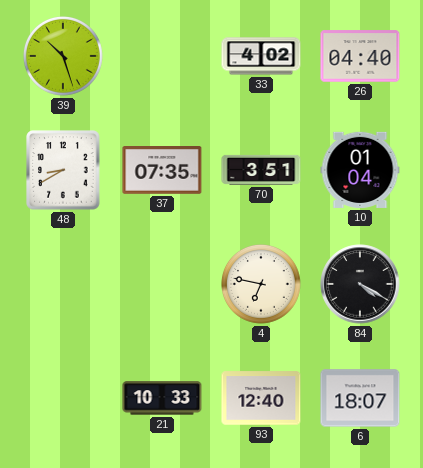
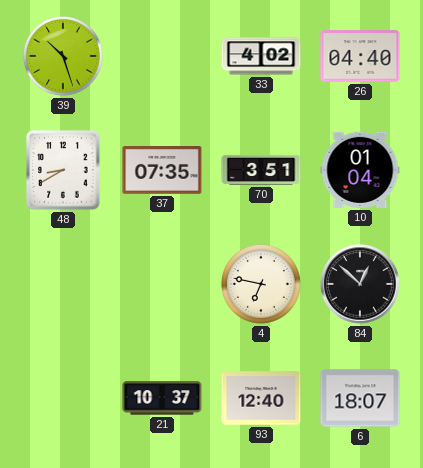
84: 4:20 -> 12:52
21: 10:33 -> 10:37
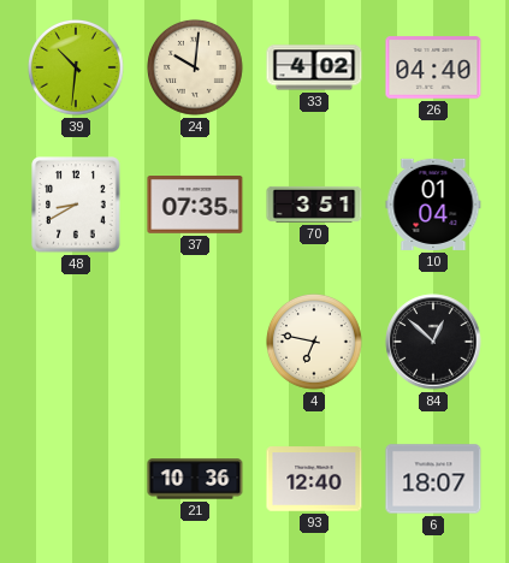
39: 10:27 -> 10:31
24: none -> 10:01
21: 10:37 -> 10:36
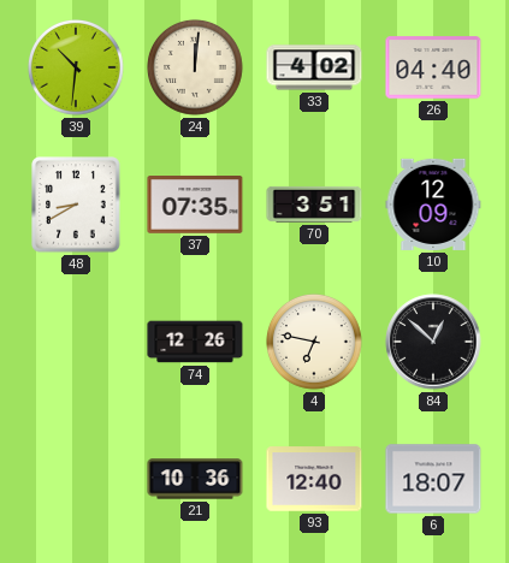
24: 10:01 -> 12:01
10: 01:04 -> 12:09
74: none -> 12:26
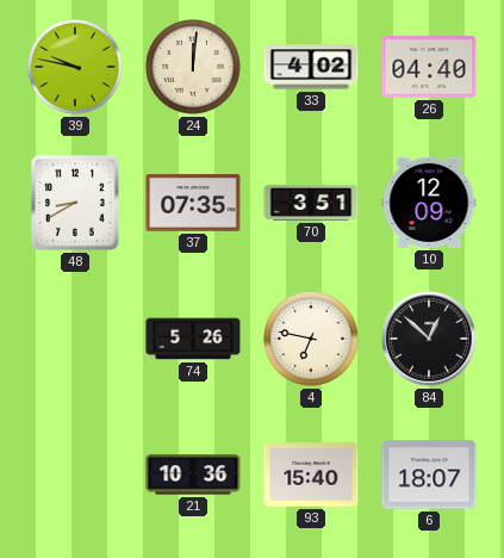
39: 10:31 -> 9:47
74: 12:26 -> 5:26
93: 12:40 -> 15:40
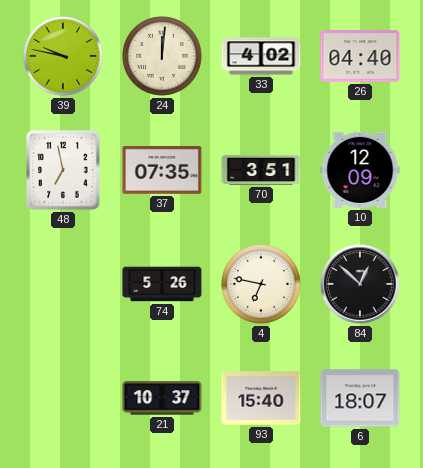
48: 8:40 -> 6:58
21: 10:36 -> 10:37
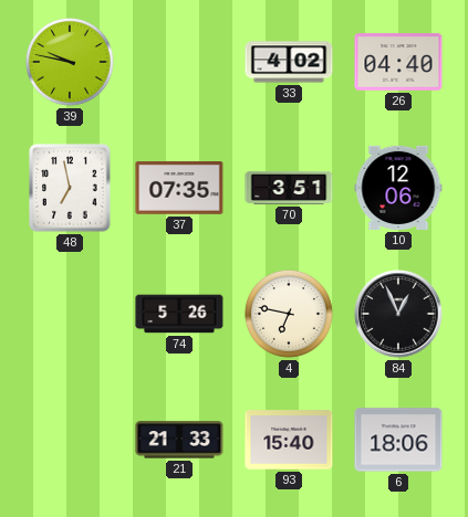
24: 12:01 -> none
10: 12:09 -> 12:06
84: 12:52 -> 12:56
21: 10:37 -> 21:33
6: 18:07 -> 18:06
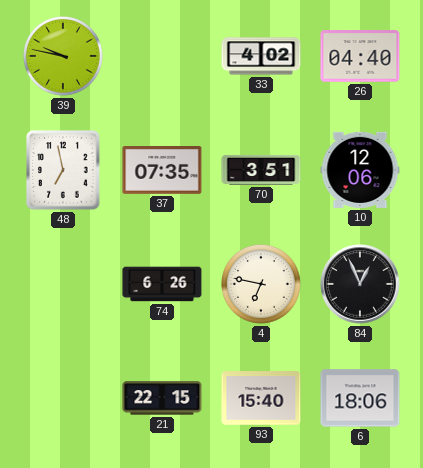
74: 5:26 -> 6:26
21: 21:33 -> 22:15
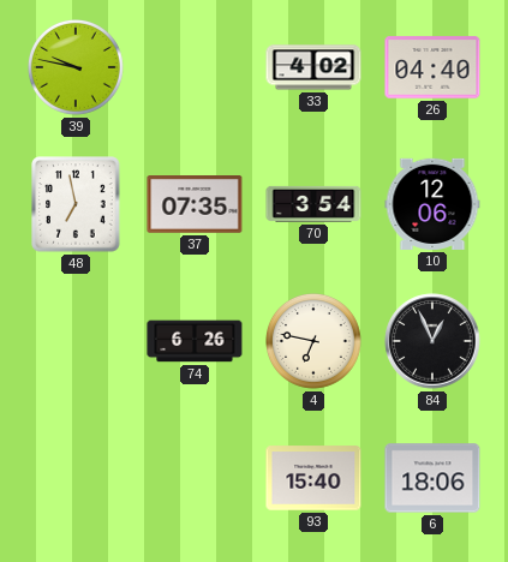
70: 3:51 -> 3:54
21: 22:15 -> none
